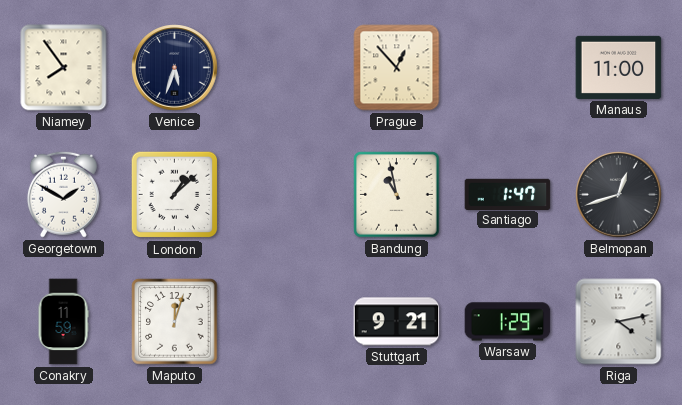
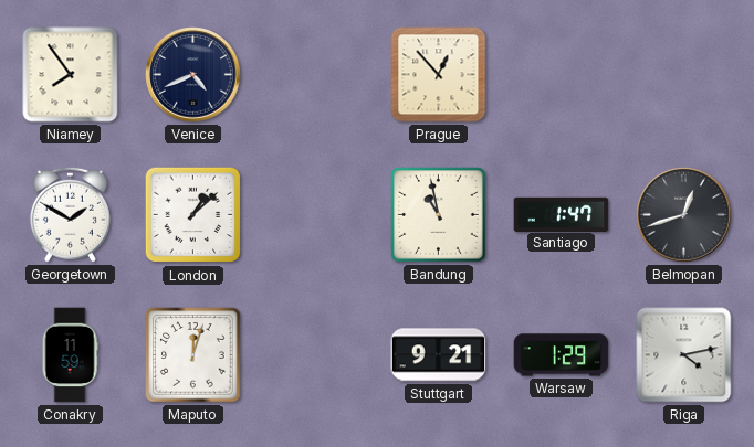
Venice: 5:33 -> 4:41
Manaus: 11:00 -> none
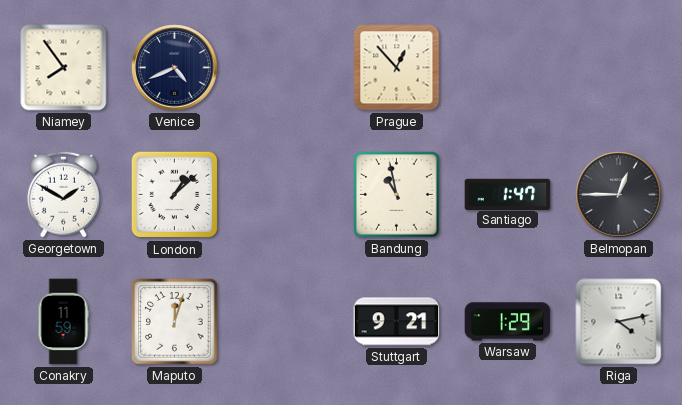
Belmopan: 12:42 -> 12:45
